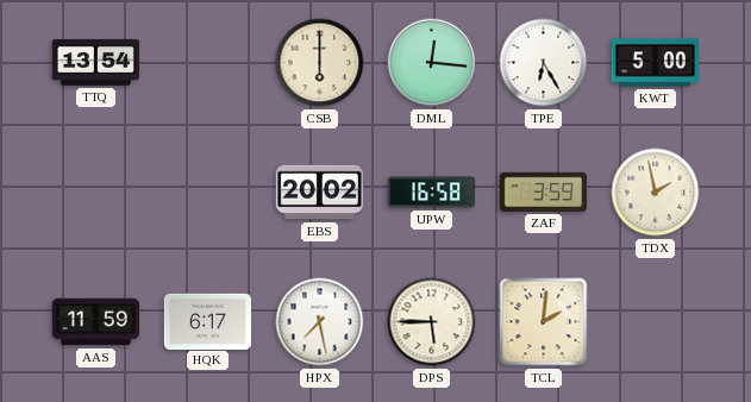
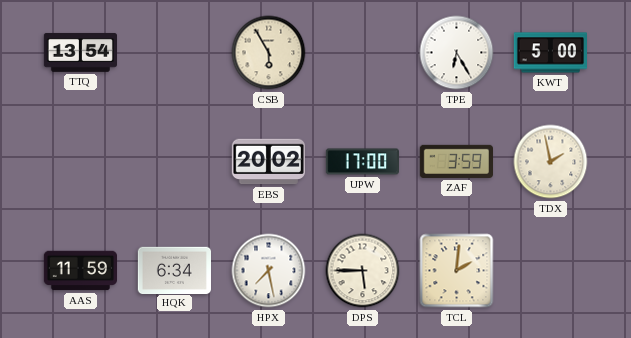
CSB: 6:00 -> 5:55
DML: 12:16 -> none
UPW: 16:58 -> 17:00
HQK: 6:17 -> 6:34
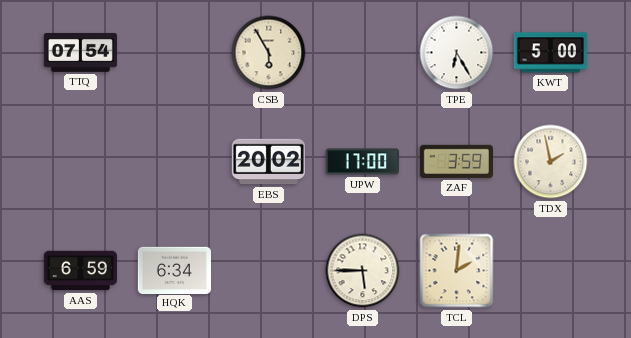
TTQ: 13:54 -> 07:54
AAS: 11:59 -> 6:59
HPX: 7:28 -> none
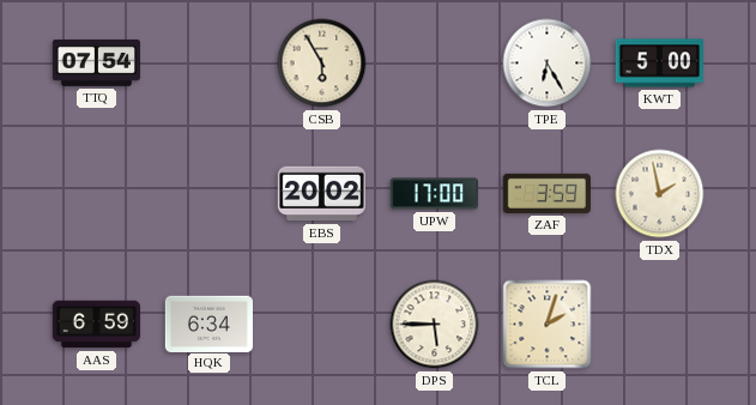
TCL: 2:01 -> 2:03
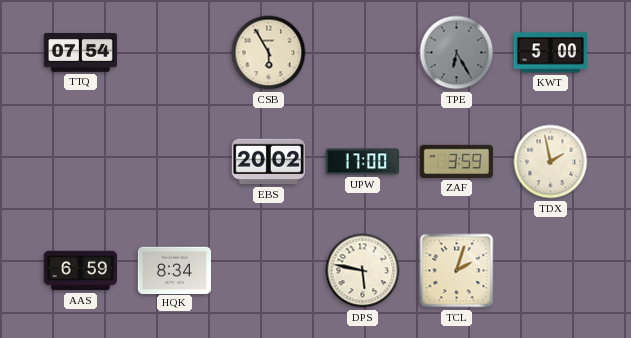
TPE dial: white -> grey
HQK: 6:34 -> 8:34
DPS: 5:45 -> 5:47
